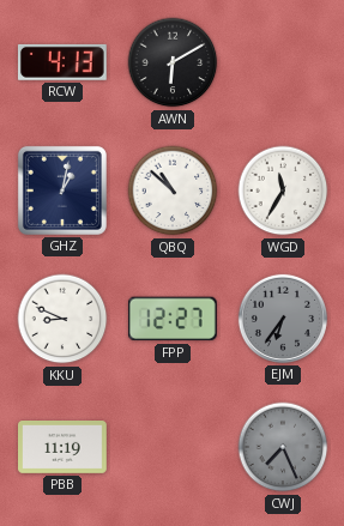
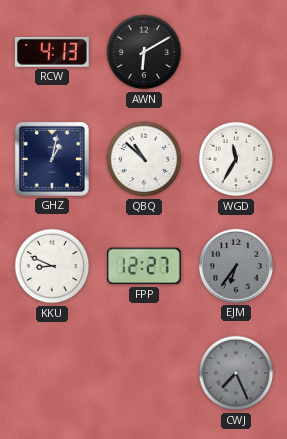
PBB: 11:19 -> none
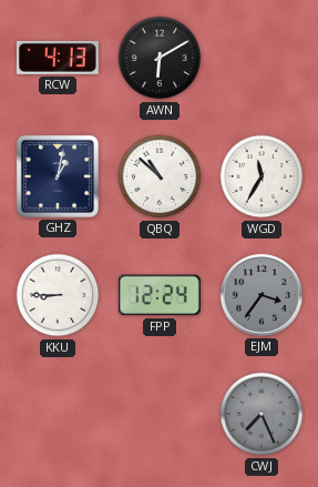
KKU: 8:49 -> 8:45
FPP: 12:27 -> 12:24
EJM: 6:36 -> 3:36
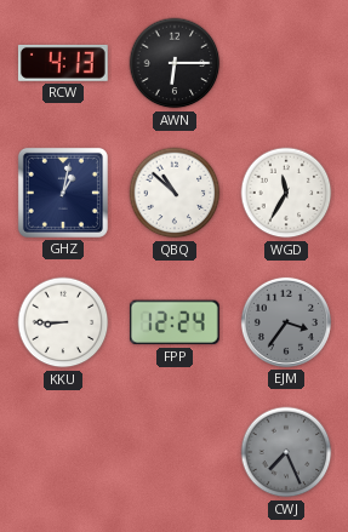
AWN: 6:10 -> 6:15
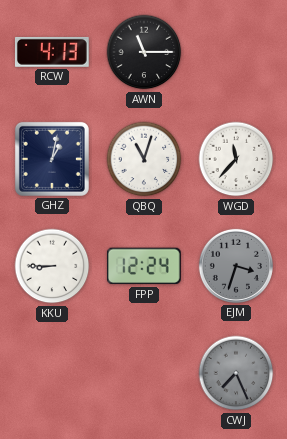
AWN: 6:15 -> 11:15
QBQ: 10:52 -> 11:03
WGD: 11:35 -> 11:37
EJM: 3:36 -> 3:33
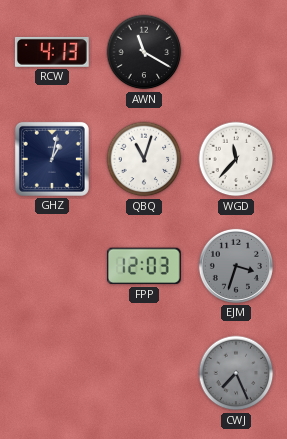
AWN: 11:15 -> 11:20
KKU: 8:45 -> none
FPP: 12:24 -> 12:03
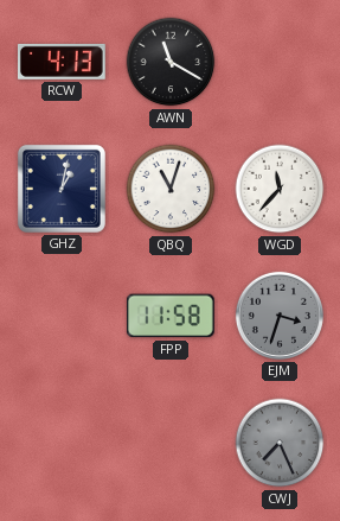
FPP: 12:03 -> 11:58
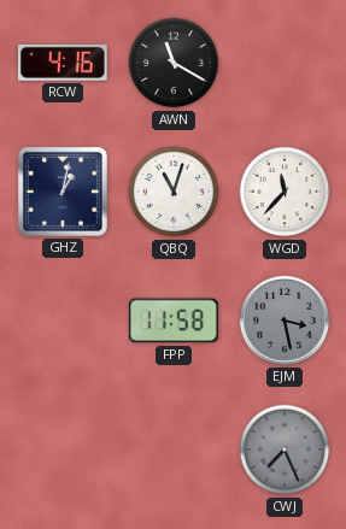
RCW: 4:13 -> 4:16
EJM: 3:33 -> 3:28
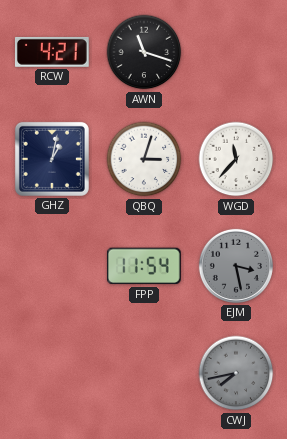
RCW: 4:16 -> 4:21
AWN: 11:20 -> 11:18
QBQ: 11:03 -> 3:03
FPP: 11:58 -> 11:54
CWJ: 7:26 -> 7:43
